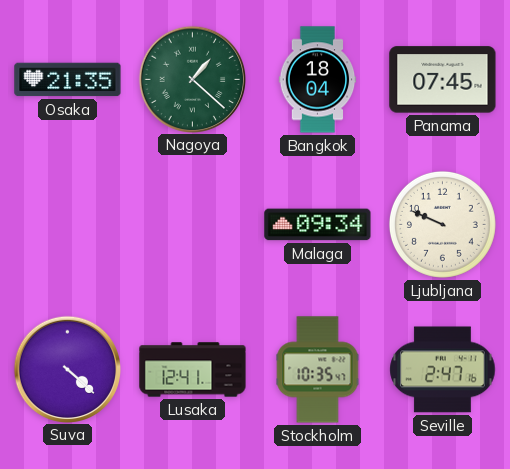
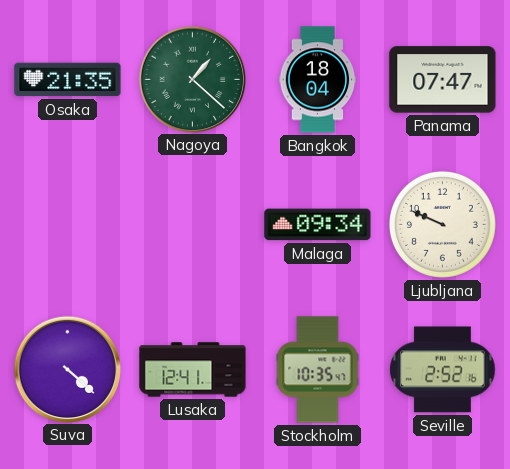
Panama: 07:45 -> 07:47
Seville: 2:47 -> 2:52
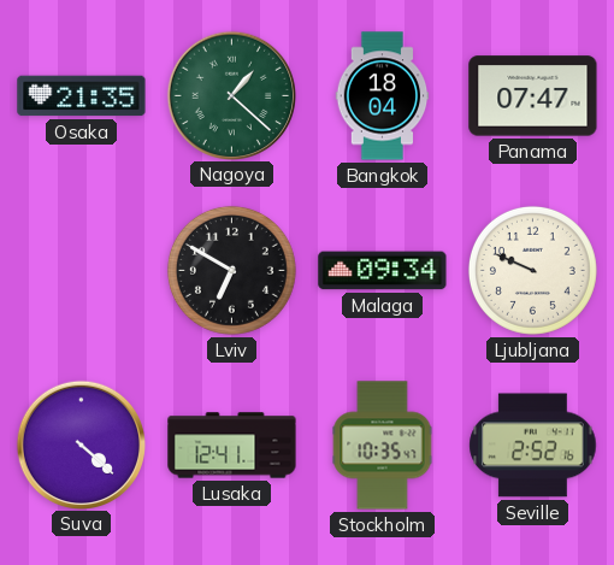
Lviv: none -> 6:50
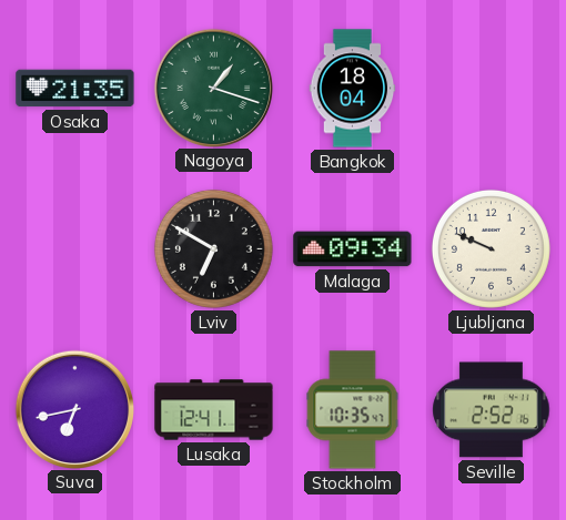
Nagoya: 1:22 -> 1:18
Panama: 07:47 -> none
Suva: 4:22 -> 6:43
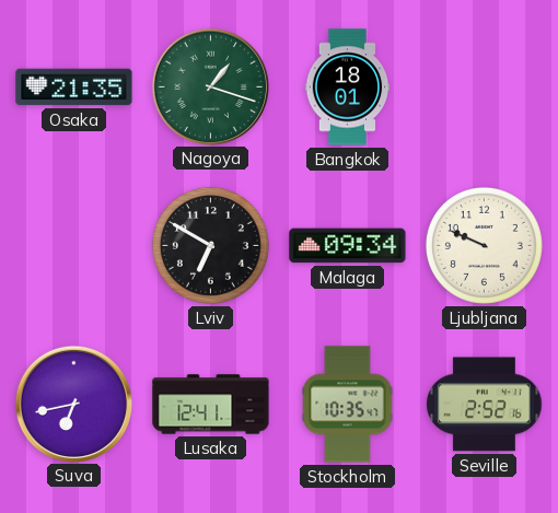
Bangkok: 18:04 -> 18:01
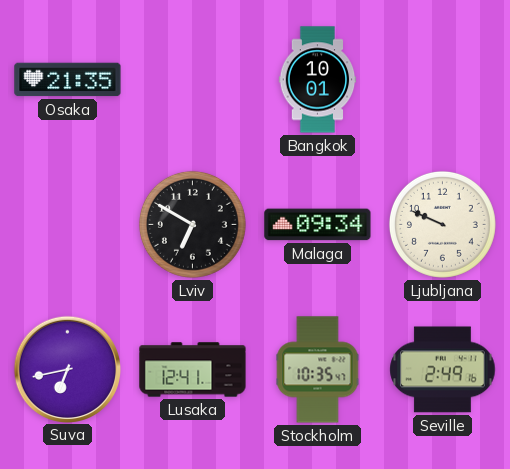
Nagoya: 1:18 -> none
Bangkok: 18:01 -> 10:01
Seville: 2:52 -> 2:49
